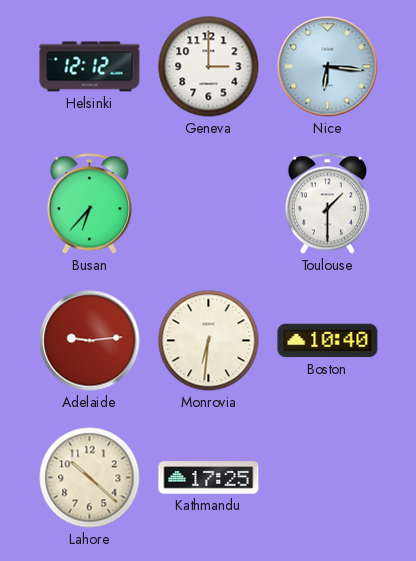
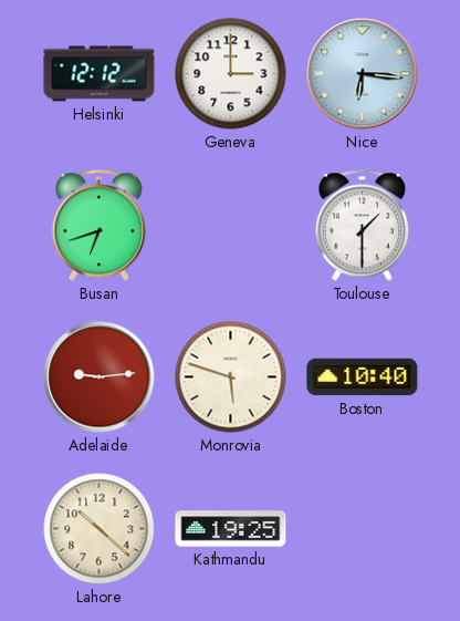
Busan: 6:37 -> 6:42
Monrovia: 6:31 -> 5:48
Kathmandu: 17:25 -> 19:25
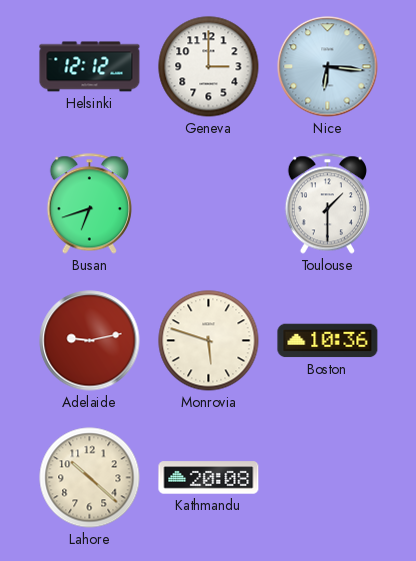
Adelaide: 9:14 -> 9:13
Boston: 10:40 -> 10:36
Kathmandu: 19:25 -> 20:08
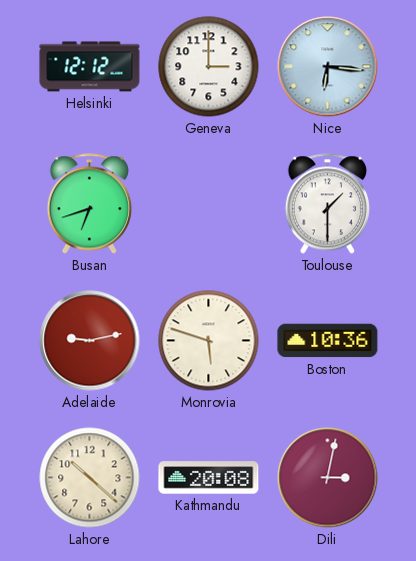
Dili: none -> 3:02
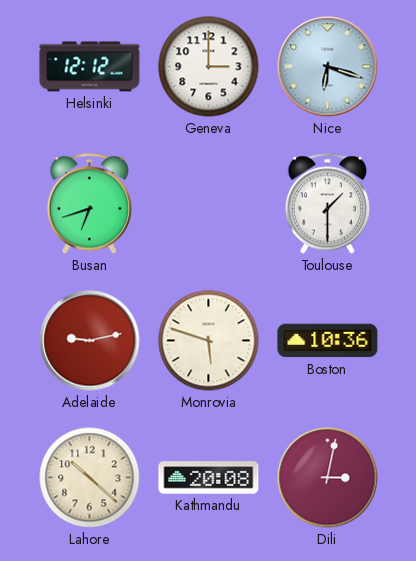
Nice: 6:16 -> 6:18
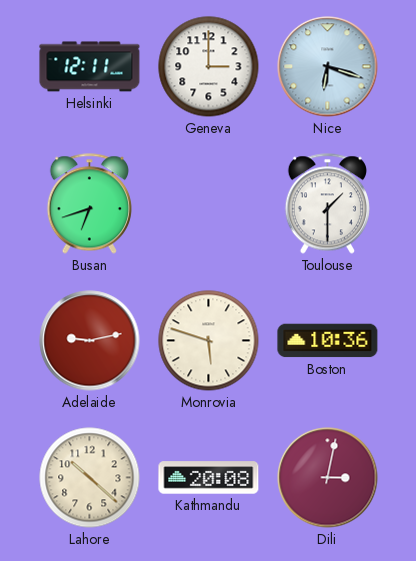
Helsinki: 12:12 -> 12:11
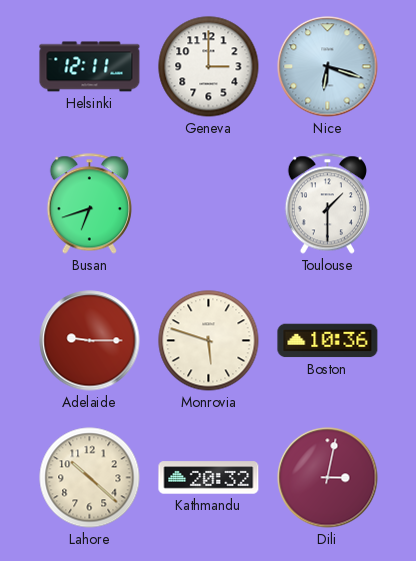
Adelaide: 9:13 -> 9:15
Kathmandu: 20:08 -> 20:32
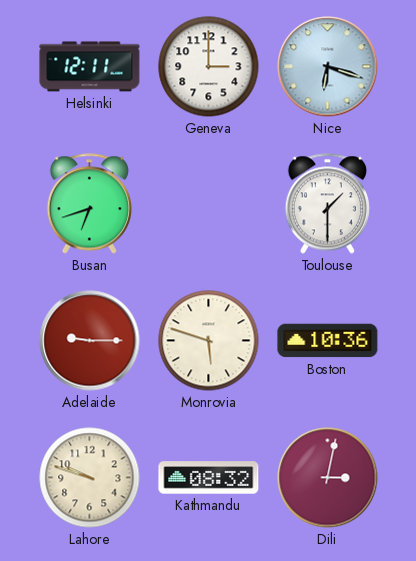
Lahore: 10:22 -> 9:48
Kathmandu: 20:32 -> 08:32
